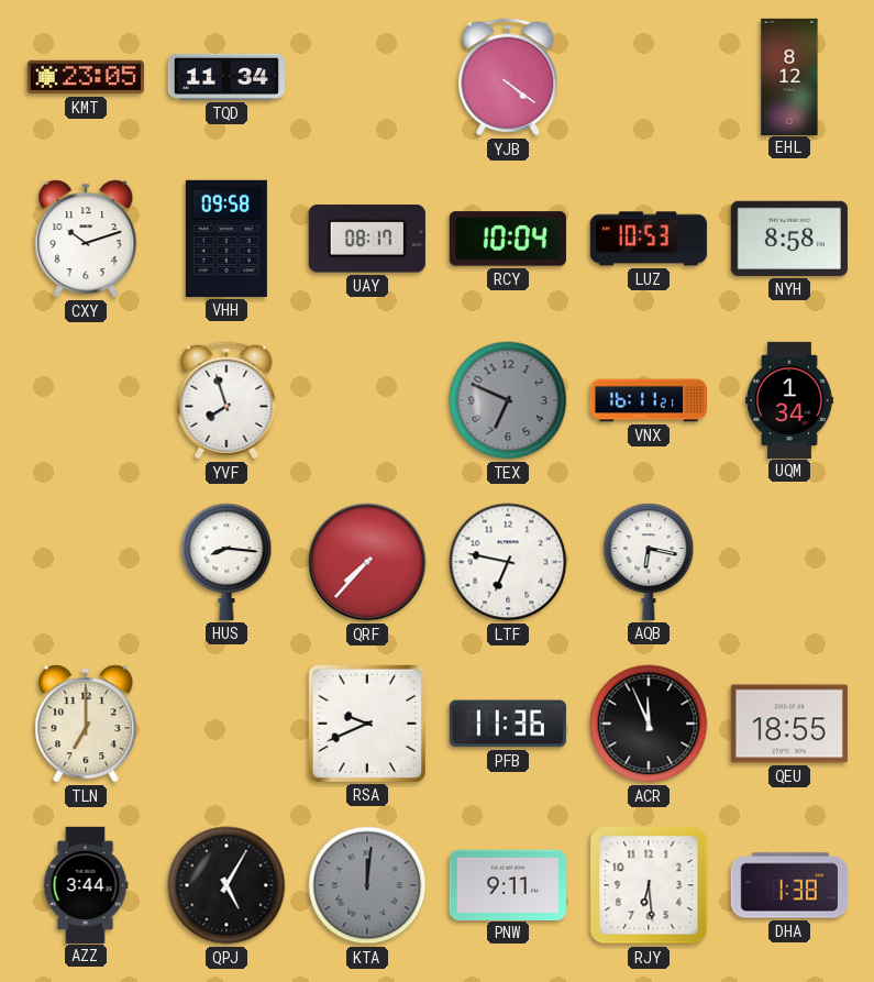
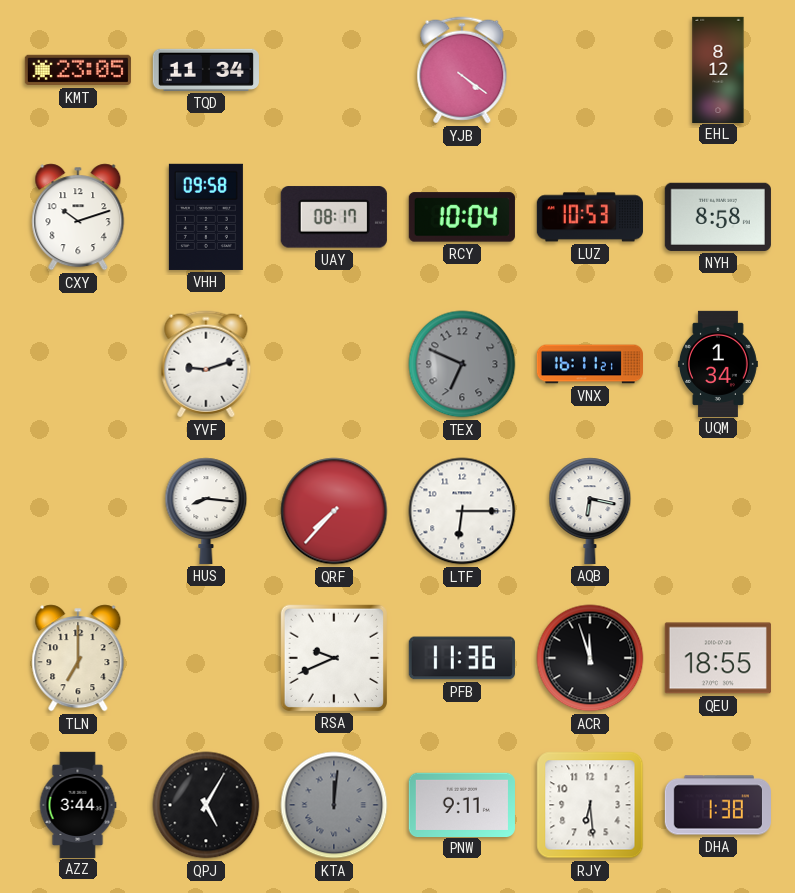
YVF: 7:57 -> 9:12
LTF: 6:47 -> 6:15
ACR: 11:56 -> 11:57
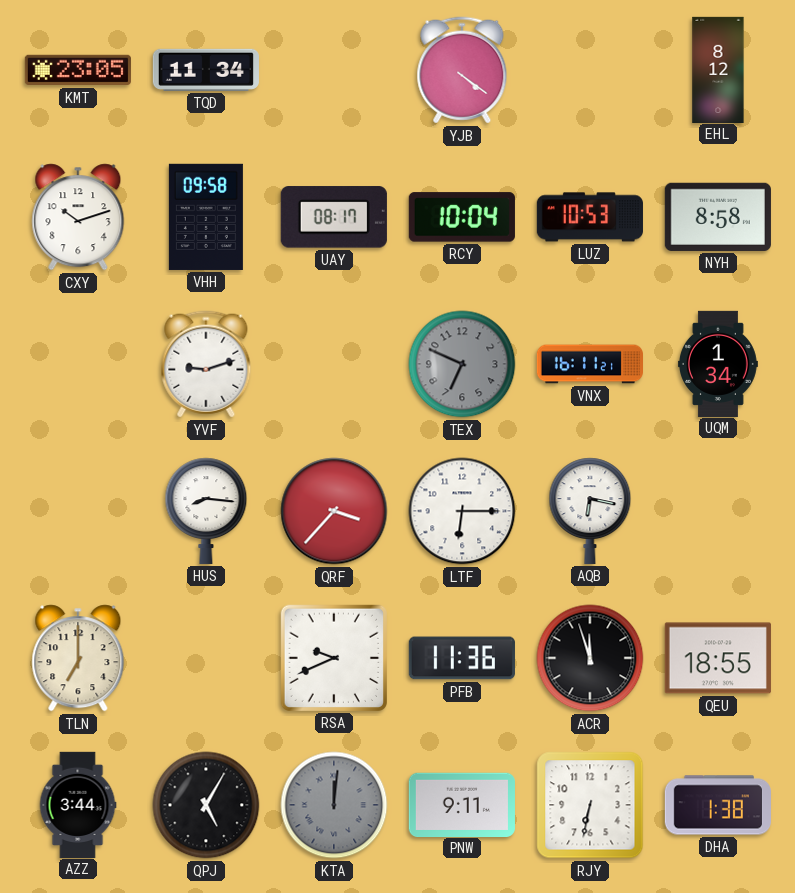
QRF: 7:37 -> 3:37
RJY: 6:29 -> 6:32
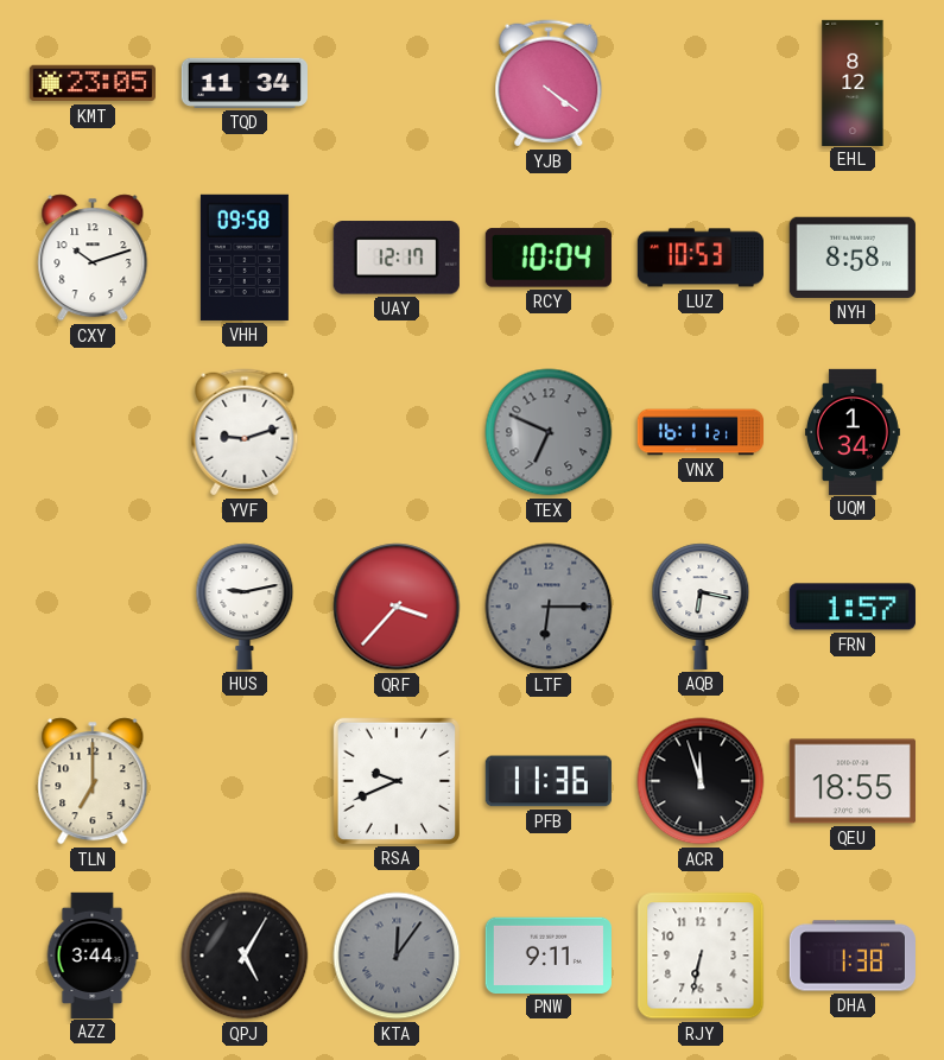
UAY: 08:17 -> 12:17
HUS: 8:16 -> 9:13
LTF dial: white -> grey
FRN: none -> 1:57
KTA: 12:01 -> 12:06
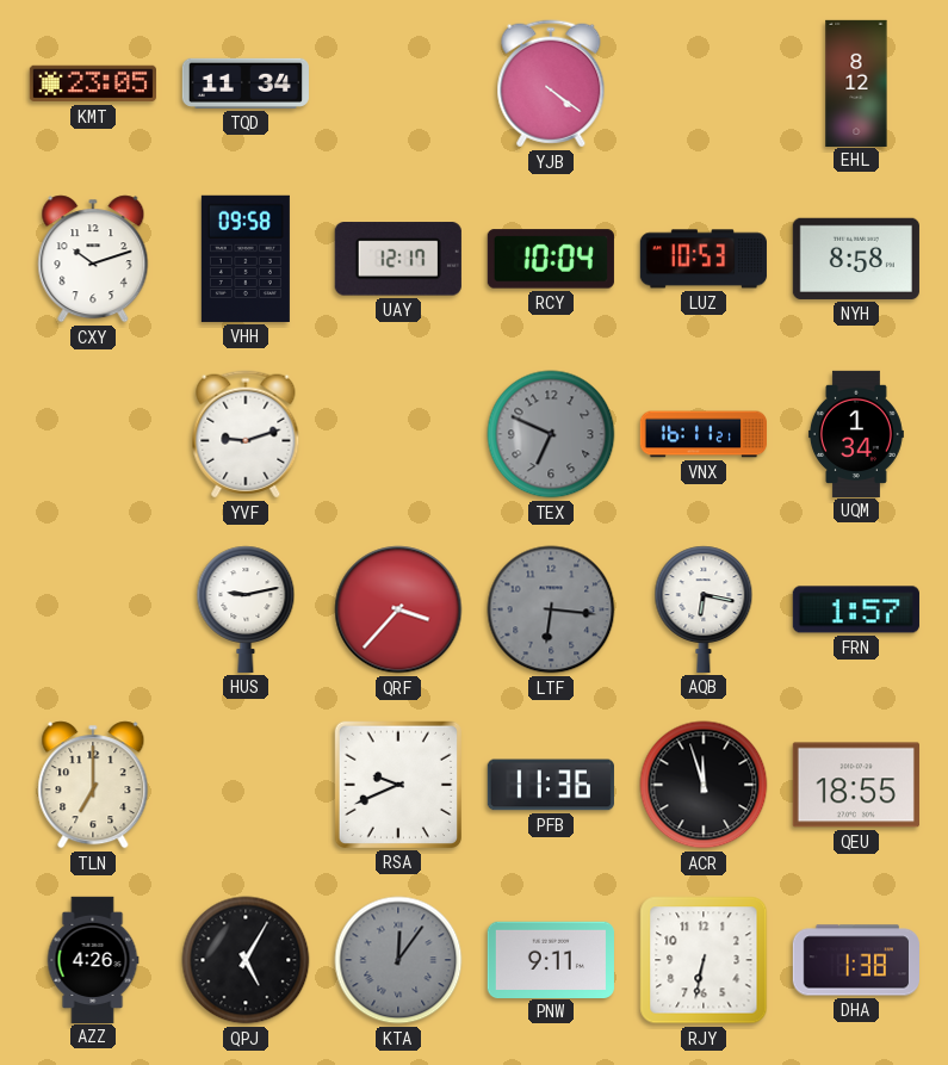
LTF: 6:15 -> 6:16
AZZ: 3:44 -> 4:26
